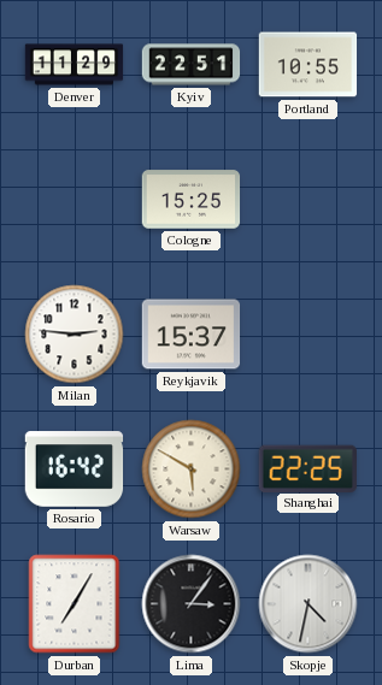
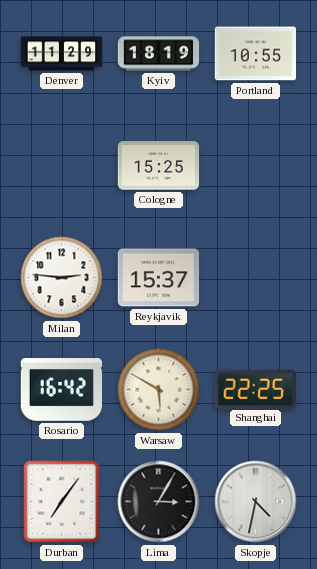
Kyiv: 22:51 -> 18:19
Durban: 7:05 -> 7:06
Lima: 3:06 -> 3:05
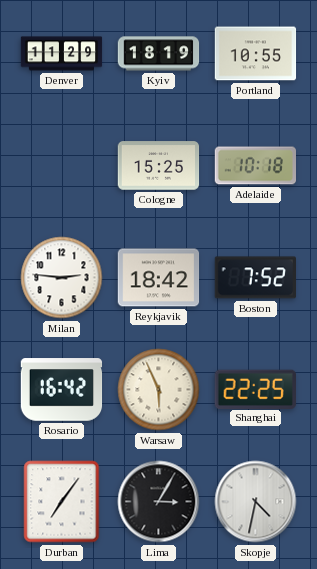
Adelaide: none -> 10:18
Reykjavik: 15:37 -> 18:42
Boston: none -> 7:52
Warsaw: 5:50 -> 5:56
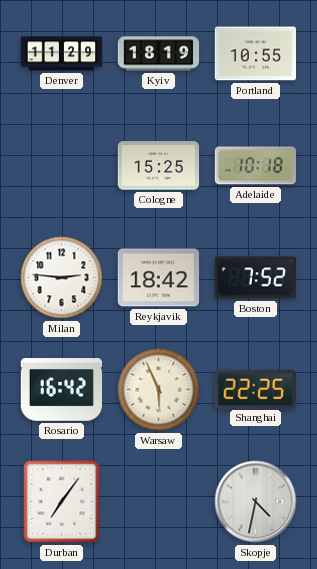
Lima: 3:05 -> none
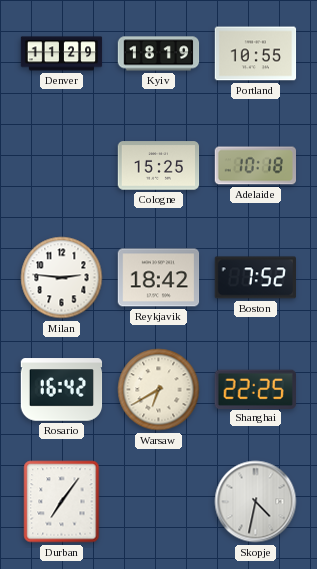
Warsaw: 5:56 -> 6:40
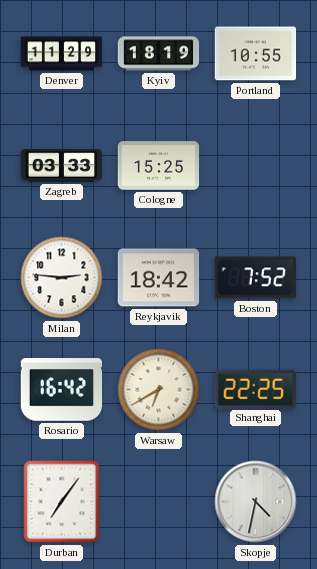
Zagreb: none -> 03:33
Adelaide: 10:18 -> none
